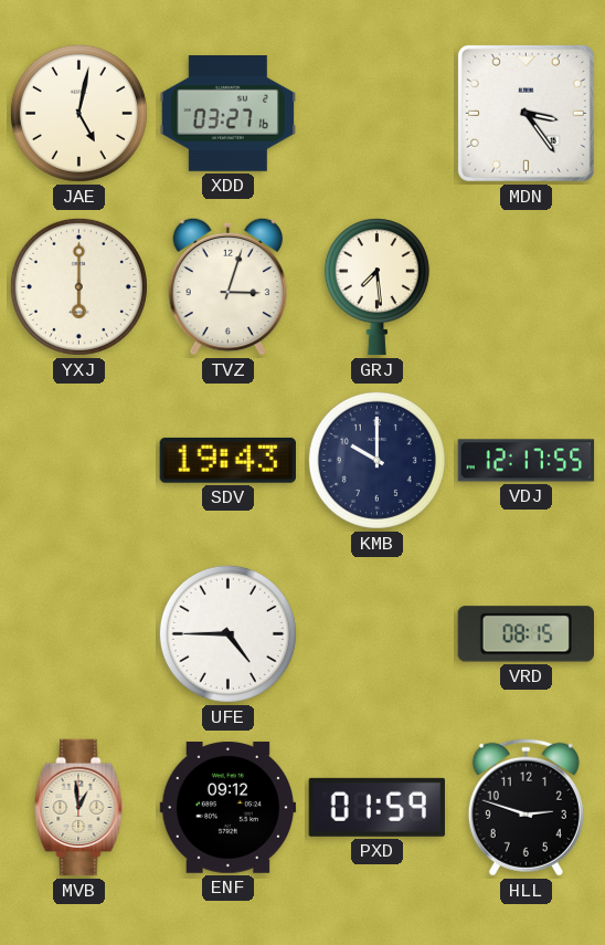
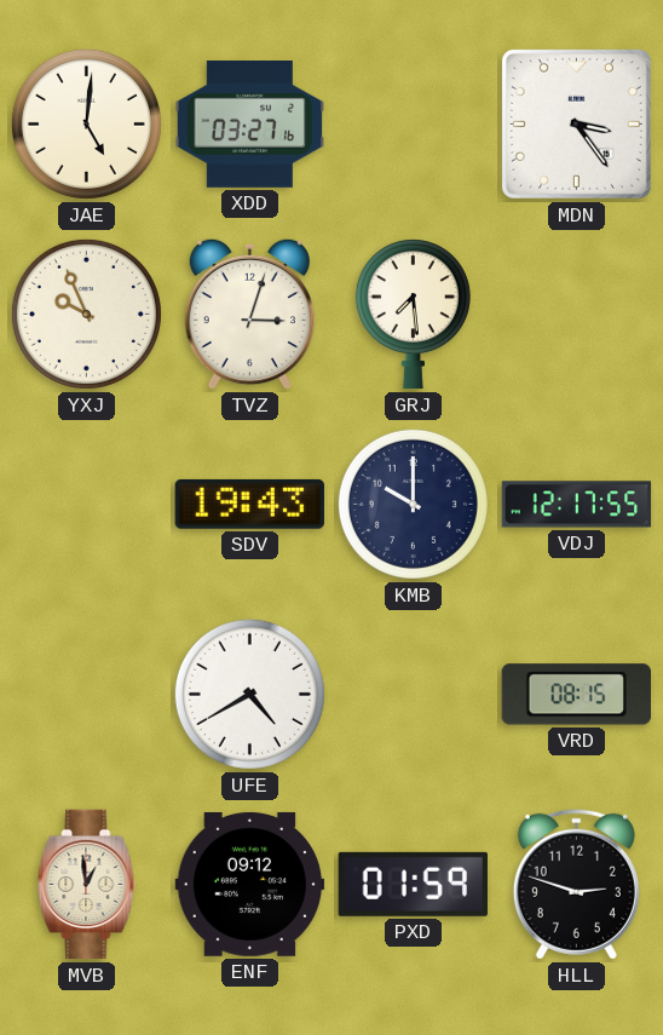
JAE: 5:02 -> 5:01
YXJ: 6:00 -> 9:56
UFE: 4:45 -> 4:40
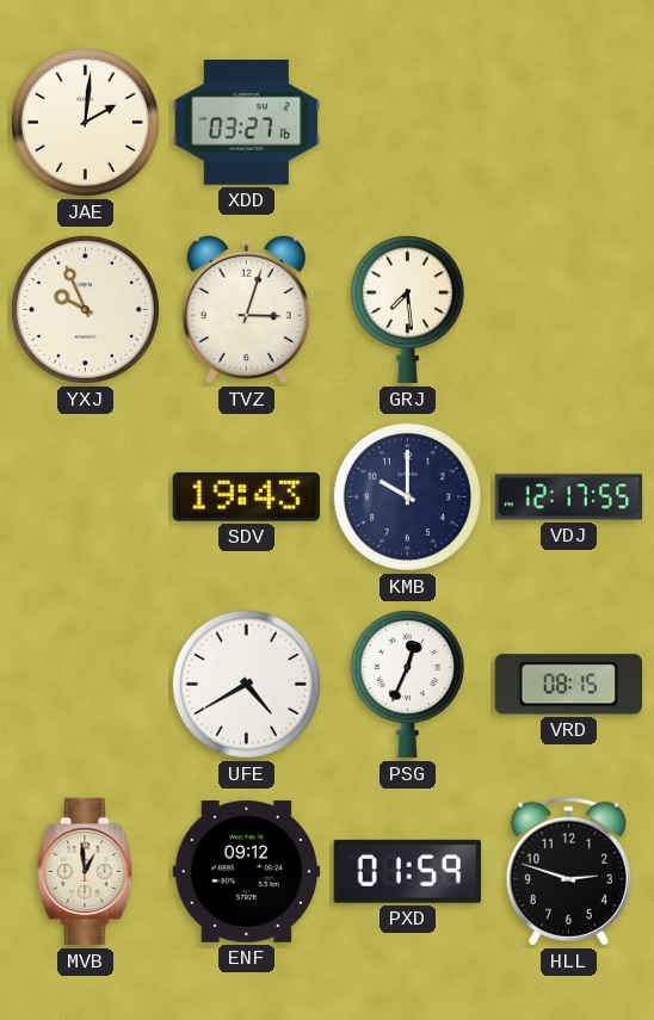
JAE: 5:01 -> 2:01
MDN: 3:24 -> none
PSG: none -> 12:34
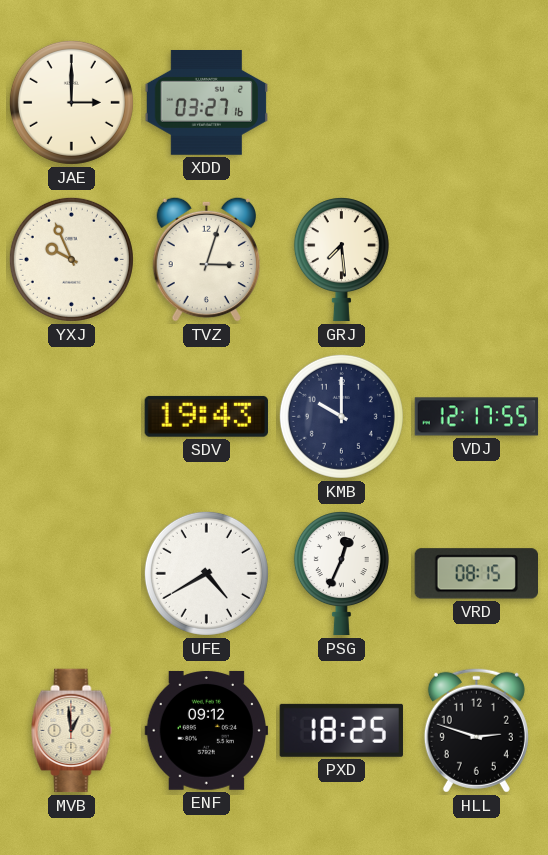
JAE: 2:01 -> 3:00
PXD: 01:59 -> 18:25
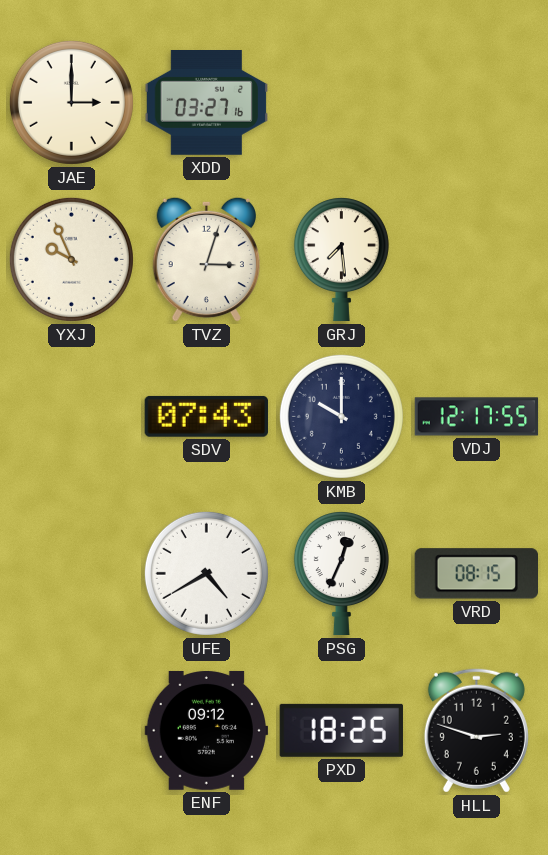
SDV: 19:43 -> 07:43
MVB: 12:59 -> none
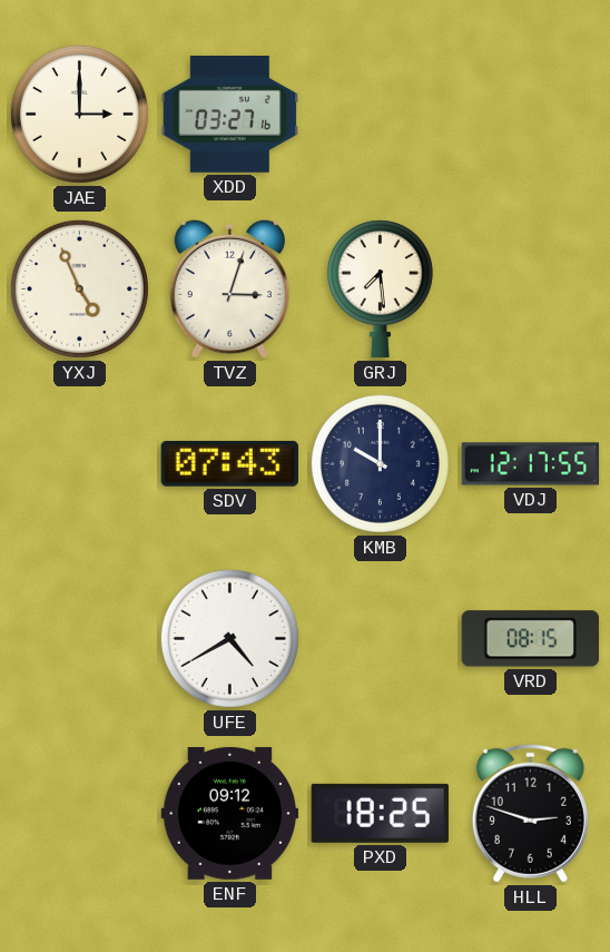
YXJ: 9:56 -> 4:56
PSG: 12:34 -> none
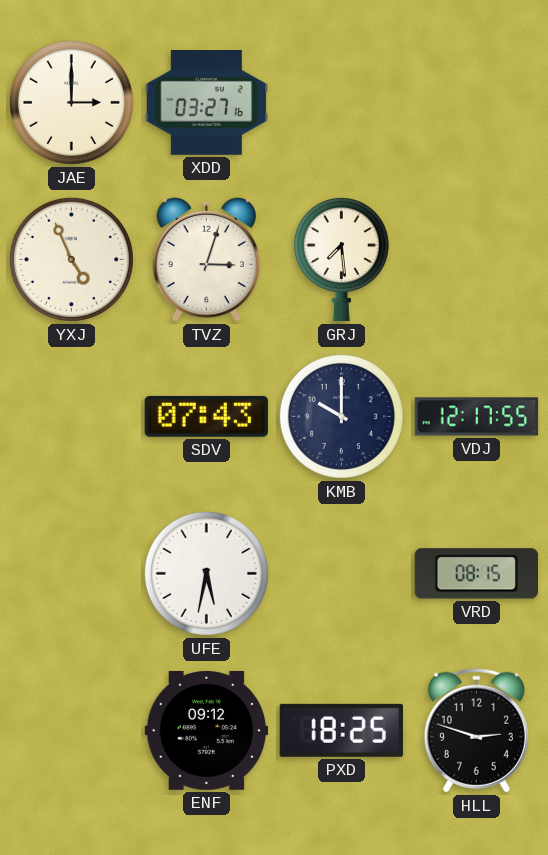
UFE: 4:40 -> 5:32
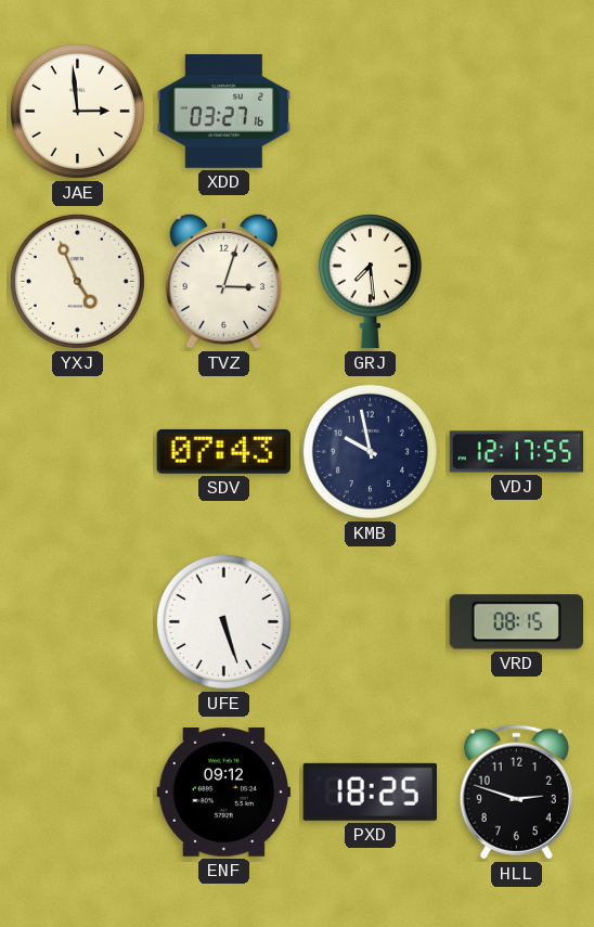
JAE: 3:00 -> 2:59
KMB: 10:00 -> 9:58
UFE: 5:32 -> 5:27
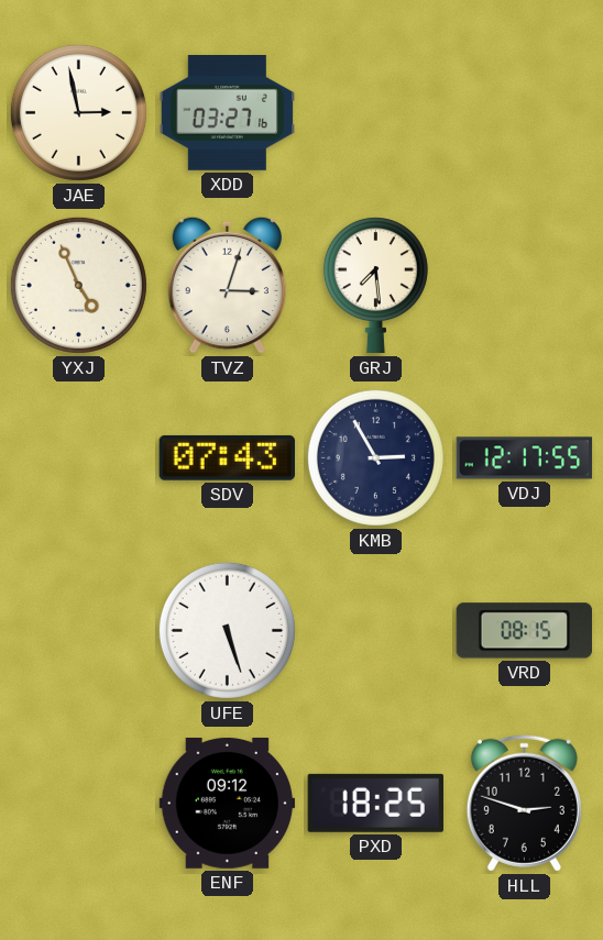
JAE: 2:59 -> 2:58
KMB: 9:58 -> 2:55
